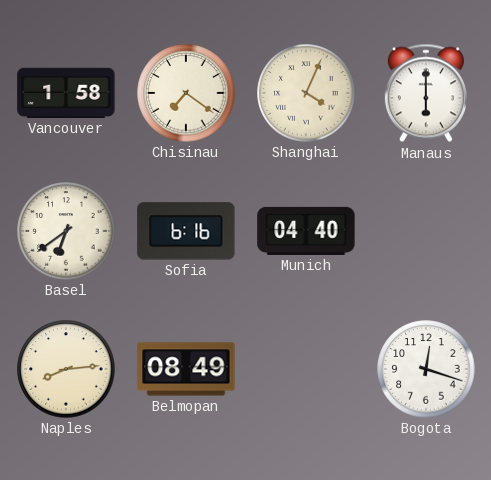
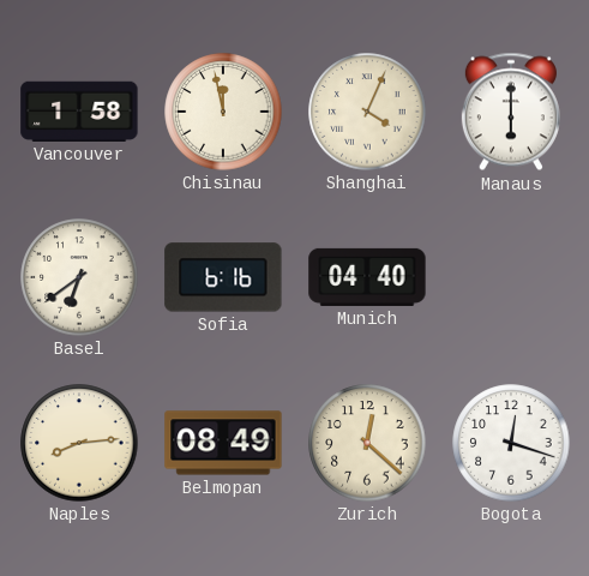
Chisinau: 7:21 -> 11:58
Zurich: none -> 12:22
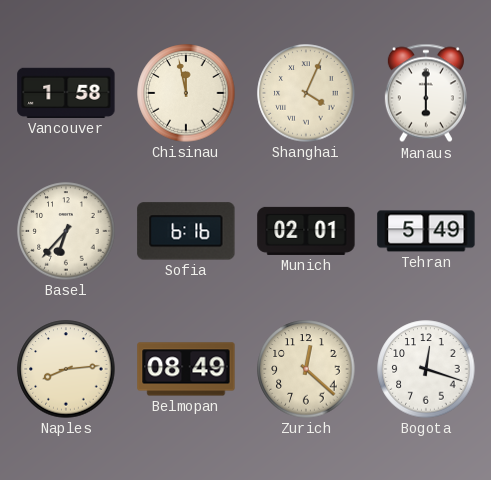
Basel: 6:39 -> 6:37
Munich: 04:40 -> 02:01
Tehran: none -> 5:49
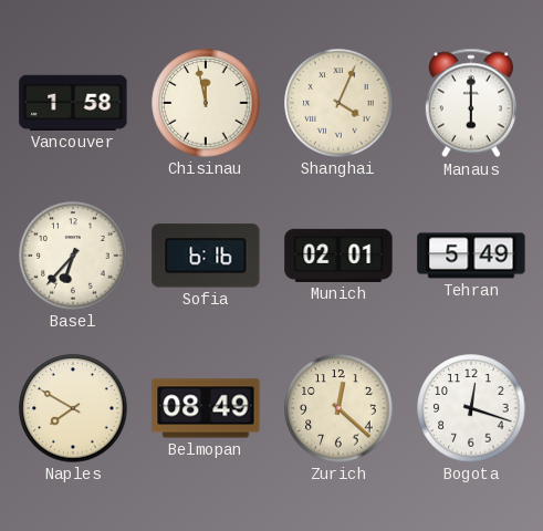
Naples: 8:14 -> 7:50
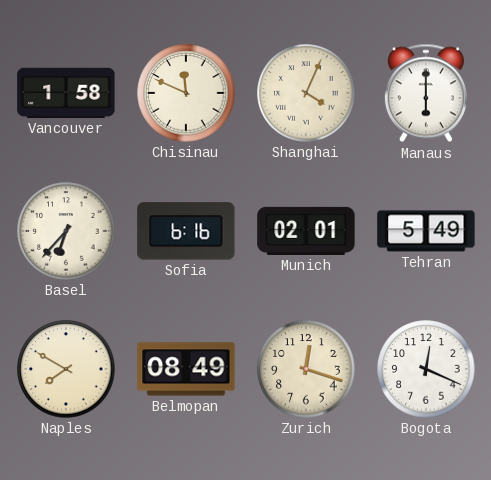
Chisinau: 11:58 -> 11:49
Zurich: 12:22 -> 12:18
Bogota: 12:18 -> 12:19
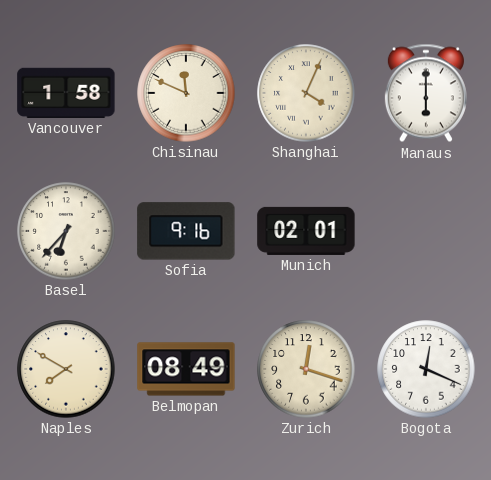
Sofia: 6:16 -> 9:16
Tehran: 5:49 -> none
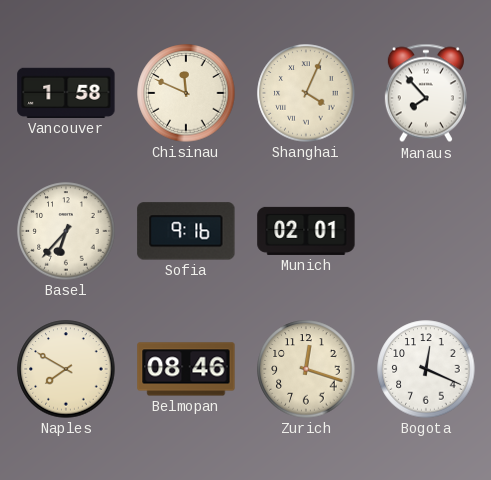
Manaus: 6:00 -> 7:53
Belmopan: 08:49 -> 08:46
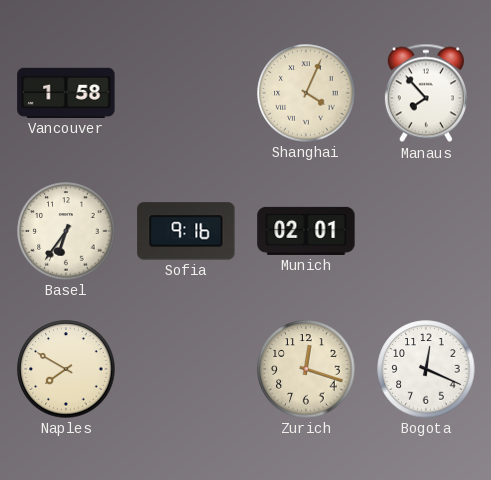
Chisinau: 11:49 -> none
Basel: 6:37 -> 6:36
Belmopan: 08:46 -> none
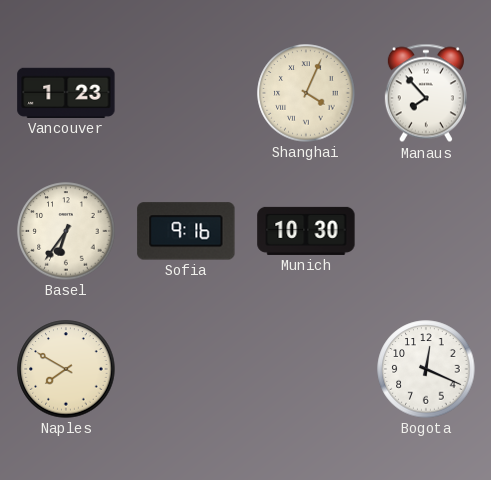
Vancouver: 1:58 -> 1:23
Munich: 02:01 -> 10:30
Zurich: 12:18 -> none
